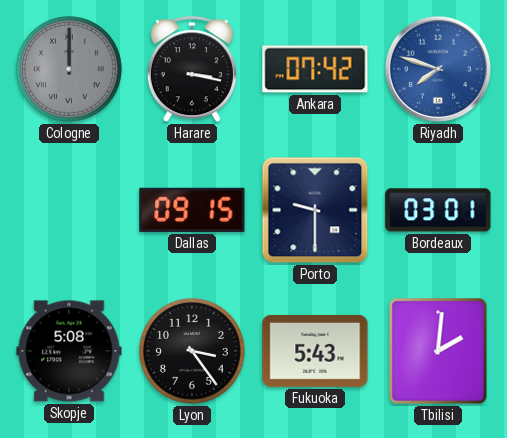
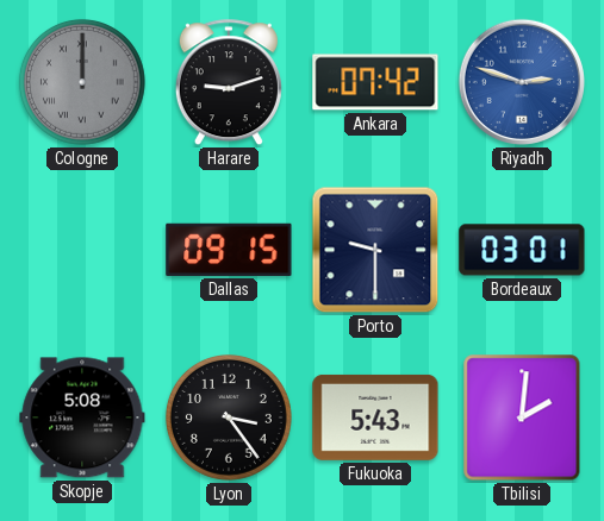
Harare: 3:17 -> 9:12
Riyadh: 7:48 -> 2:48
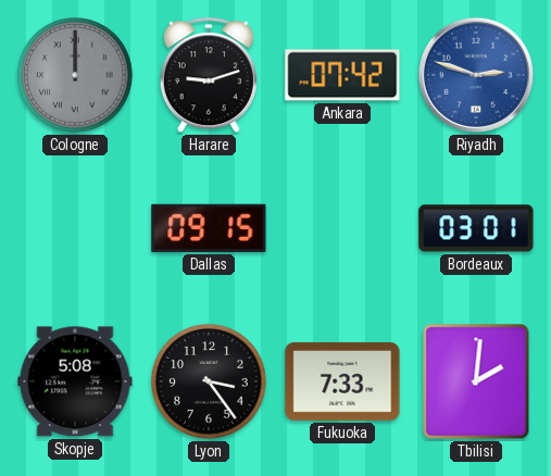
Porto: 9:30 -> none
Fukuoka: 5:43 -> 7:33
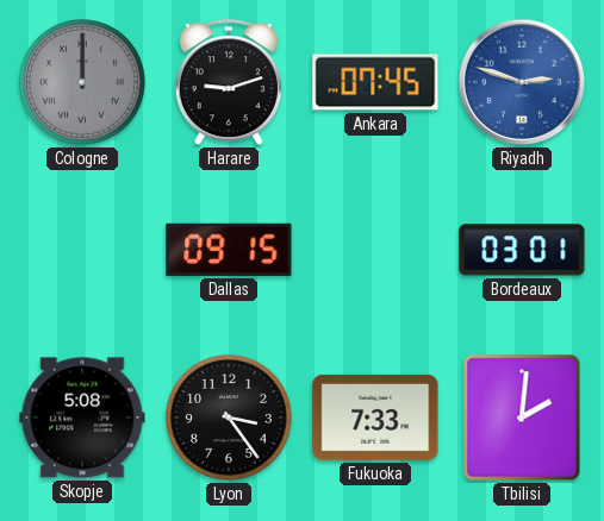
Ankara: 07:42 -> 07:45
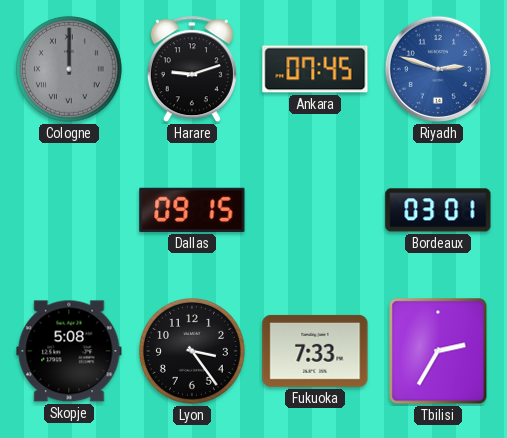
Tbilisi: 2:01 -> 2:35
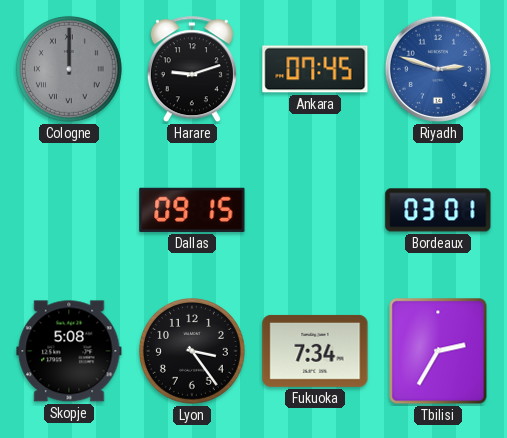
Fukuoka: 7:33 -> 7:34
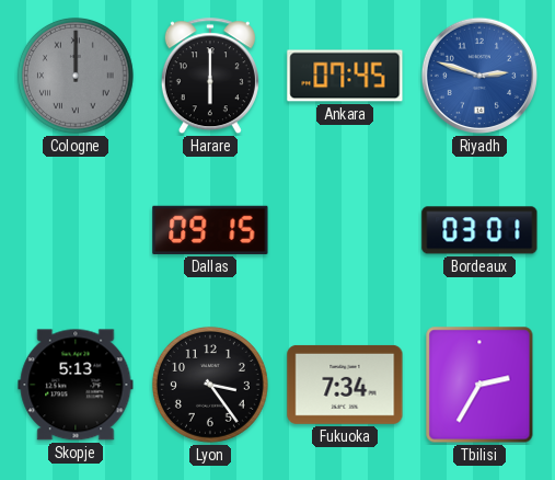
Harare: 9:12 -> 6:00
Skopje: 5:08 -> 5:13
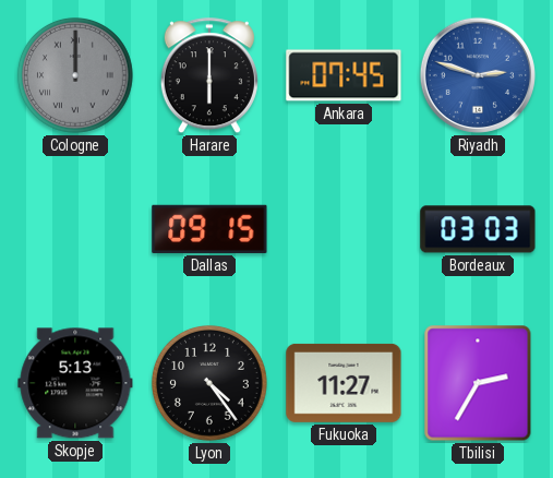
Bordeaux: 03:01 -> 03:03
Lyon: 3:24 -> 4:24
Fukuoka: 7:34 -> 11:27
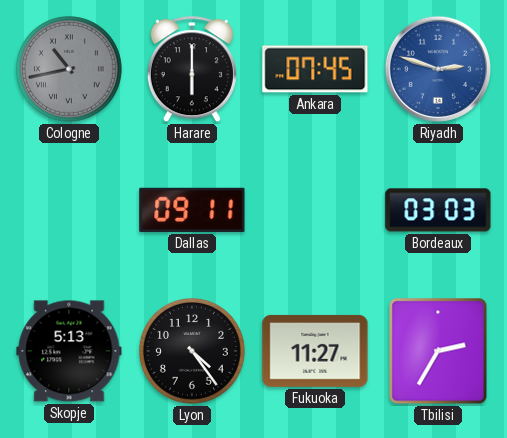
Cologne: 12:00 -> 10:43
Dallas: 09:15 -> 09:11
